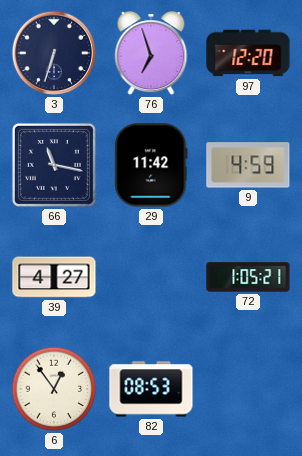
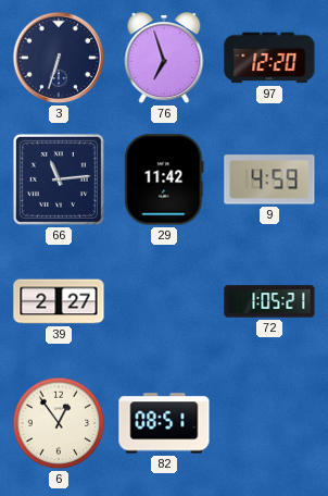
66: 11:17 -> 11:14
39: 4:27 -> 2:27
82: 08:53 -> 08:51
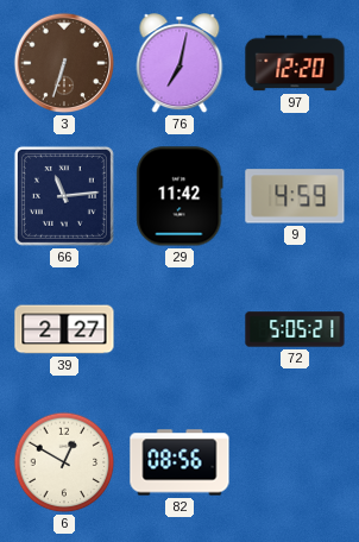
3 dial: navy -> brown
76: 6:57 -> 7:02
72: 1:05 -> 5:05
6: 12:54 -> 12:50
82: 08:51 -> 08:56
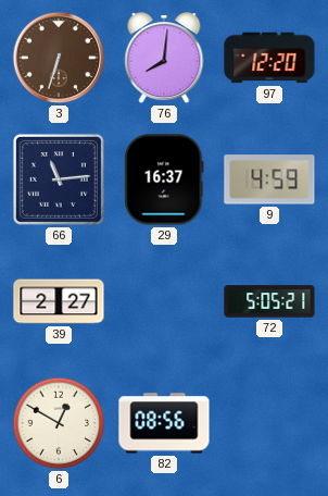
76: 7:02 -> 8:01
29: 11:42 -> 16:37
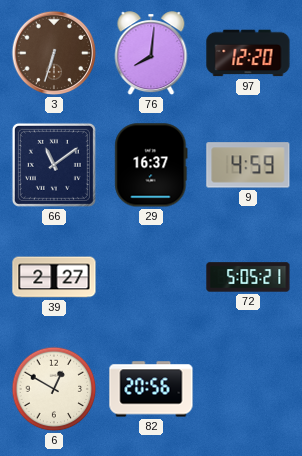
66: 11:14 -> 11:09
82: 08:56 -> 20:56
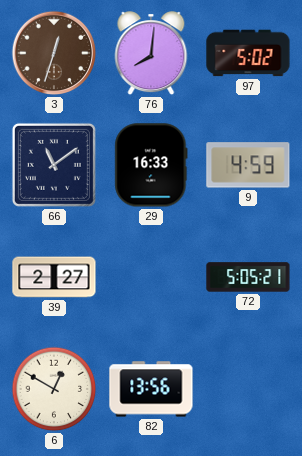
3: 6:33 -> 12:33
97: 12:20 -> 5:02
29: 16:37 -> 16:33
82: 20:56 -> 13:56
